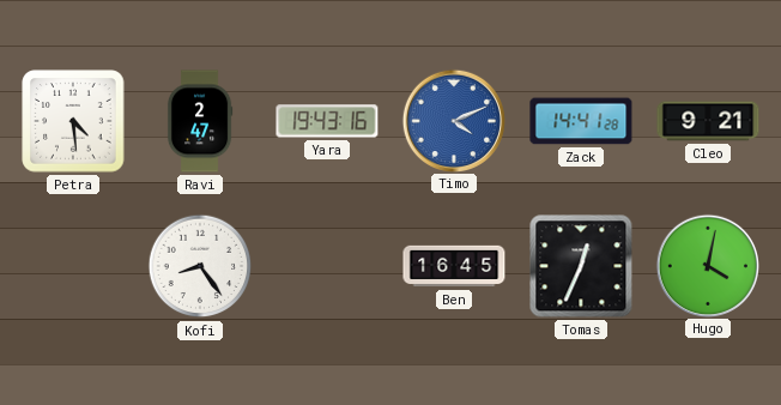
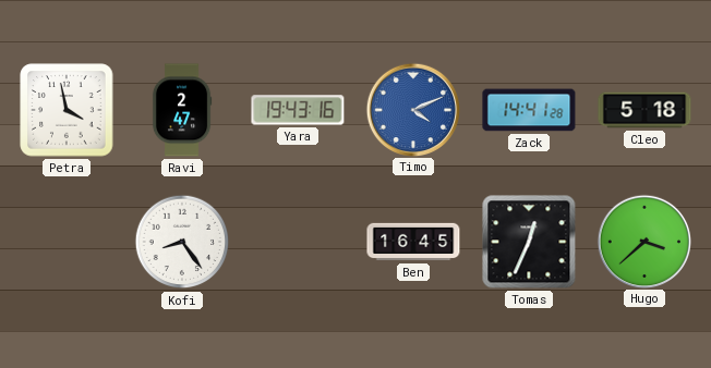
Petra: 4:29 -> 3:58
Cleo: 9:21 -> 5:18
Hugo: 4:02 -> 3:38
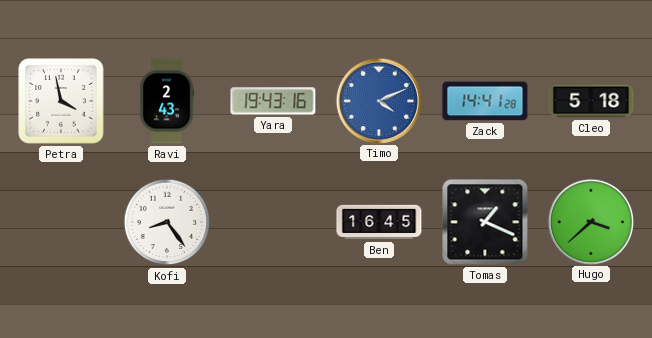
Ravi: 2:47 -> 2:43
Tomas: 12:34 -> 1:19
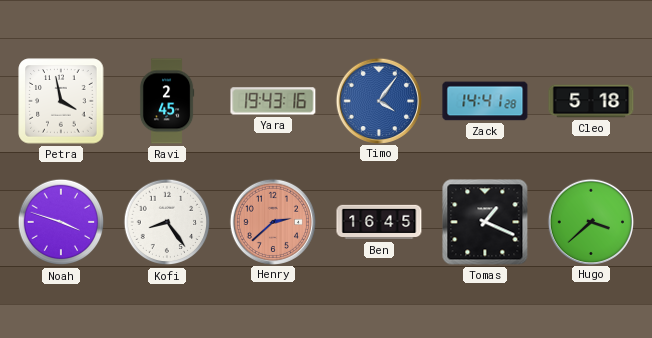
Ravi: 2:43 -> 2:45
Timo: 4:11 -> 4:06
Noah: none -> 3:48
Henry: none -> 2:38
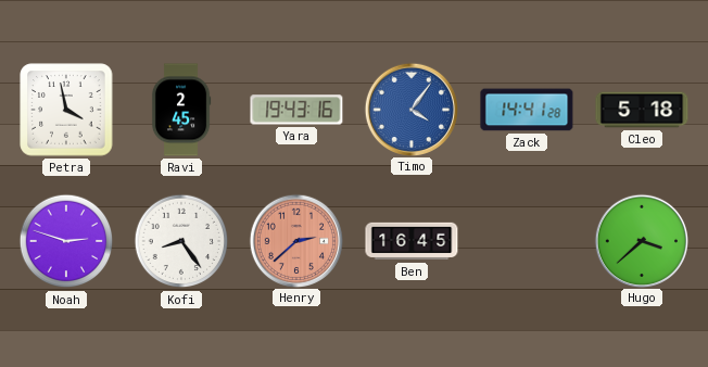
Noah: 3:48 -> 2:48
Tomas: 1:19 -> none
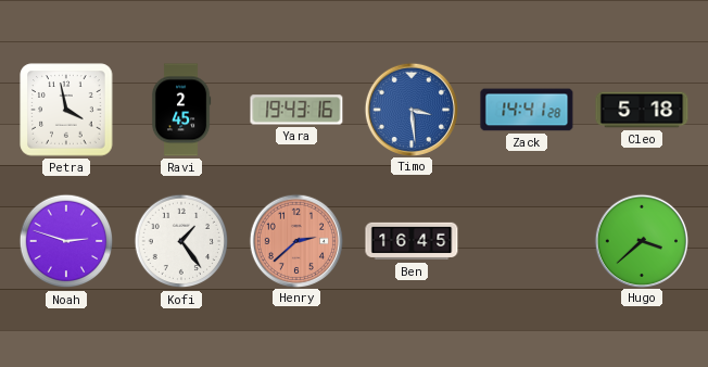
Timo: 4:06 -> 3:29
Kofi: 8:24 -> 1:24
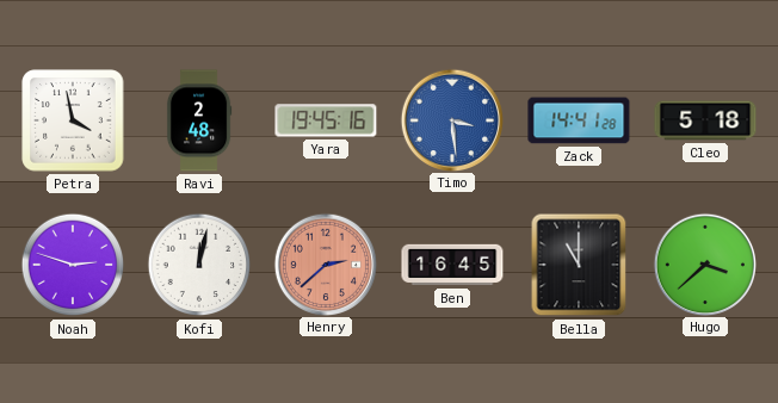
Ravi: 2:45 -> 2:48
Yara: 19:43 -> 19:45
Kofi: 1:24 -> 12:02
Bella: none -> 11:00
